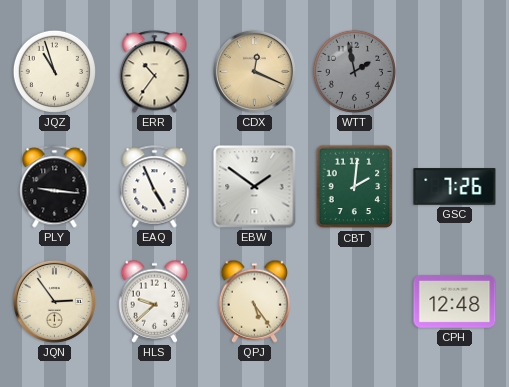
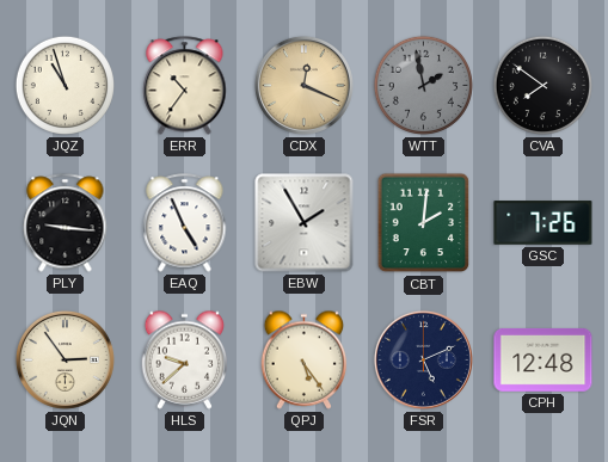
CVA: none -> 7:51
EBW: 1:51 -> 1:55
FSR: none -> 5:11
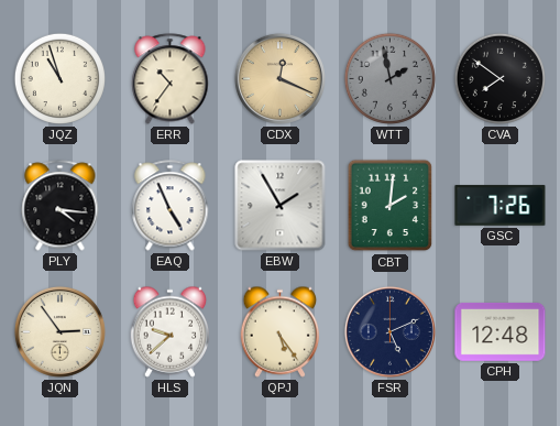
PLY: 9:16 -> 4:16
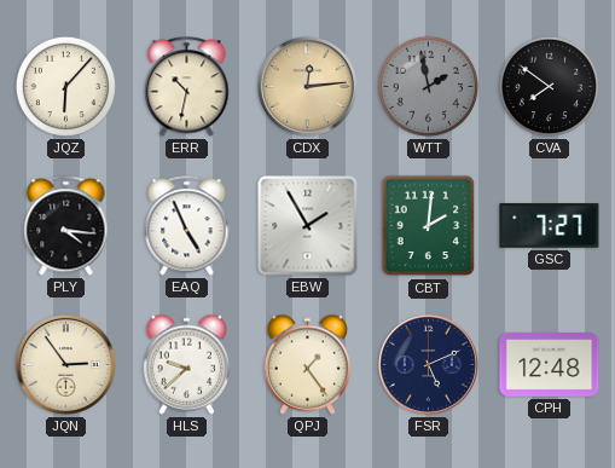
JQZ: 10:57 -> 6:07
ERR: 10:36 -> 10:32
CDX: 12:19 -> 12:14
GSC: 7:26 -> 7:27
QPJ: 5:24 -> 1:24
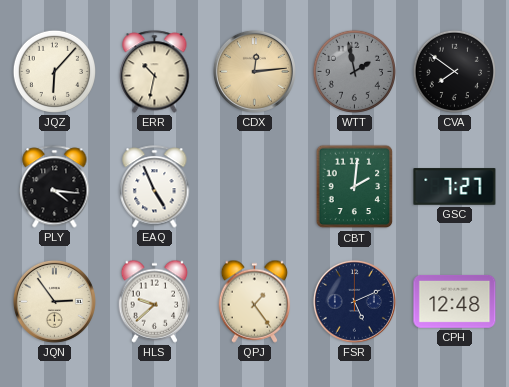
EBW: 1:55 -> none
